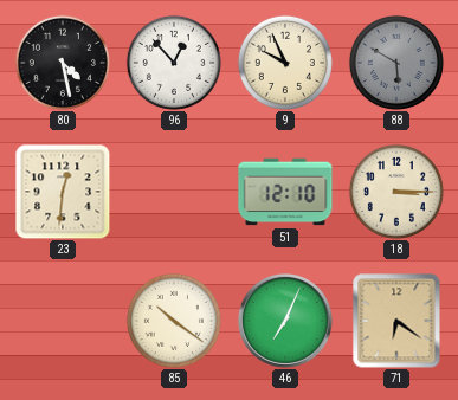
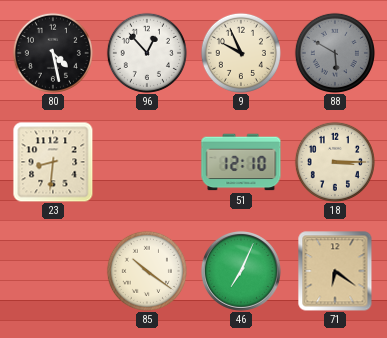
23: 12:31 -> 8:31
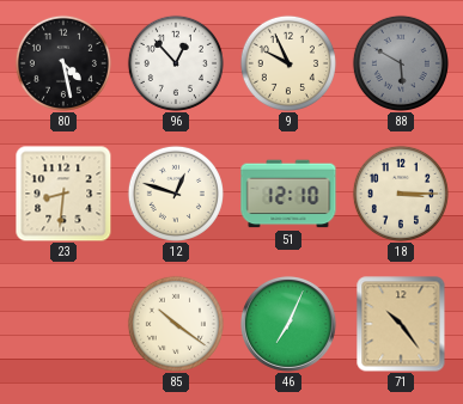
12: none -> 12:48
71: 6:21 -> 10:24
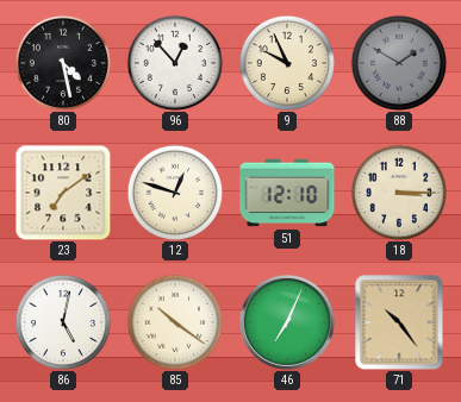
88: 5:50 -> 1:50
23: 8:31 -> 7:09
86: none -> 5:02
